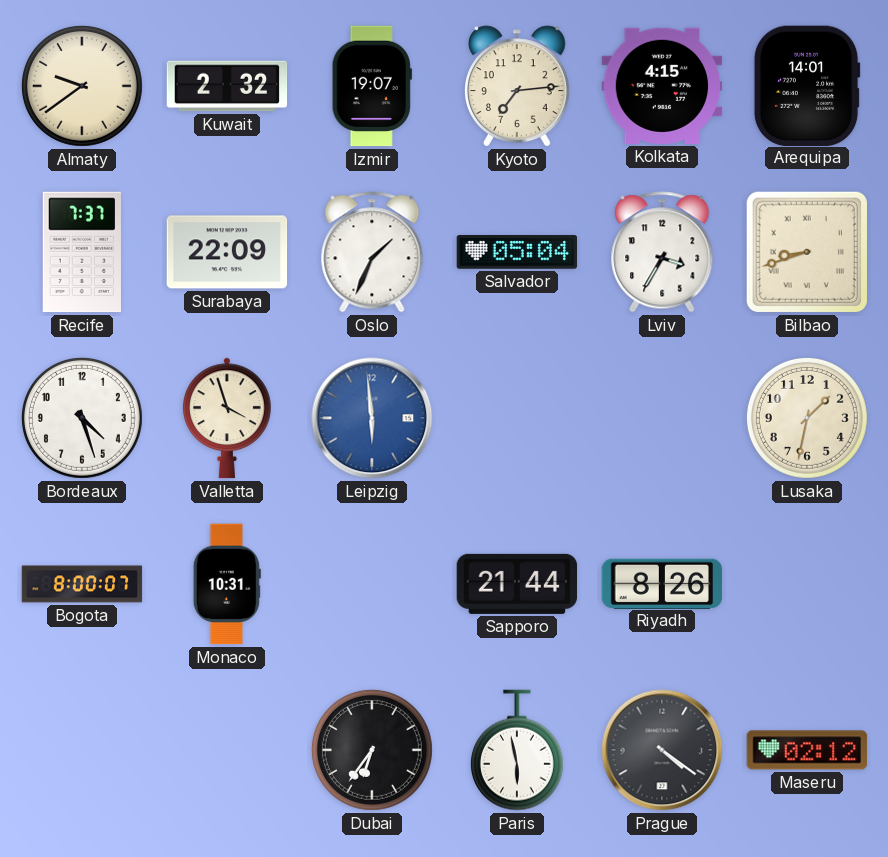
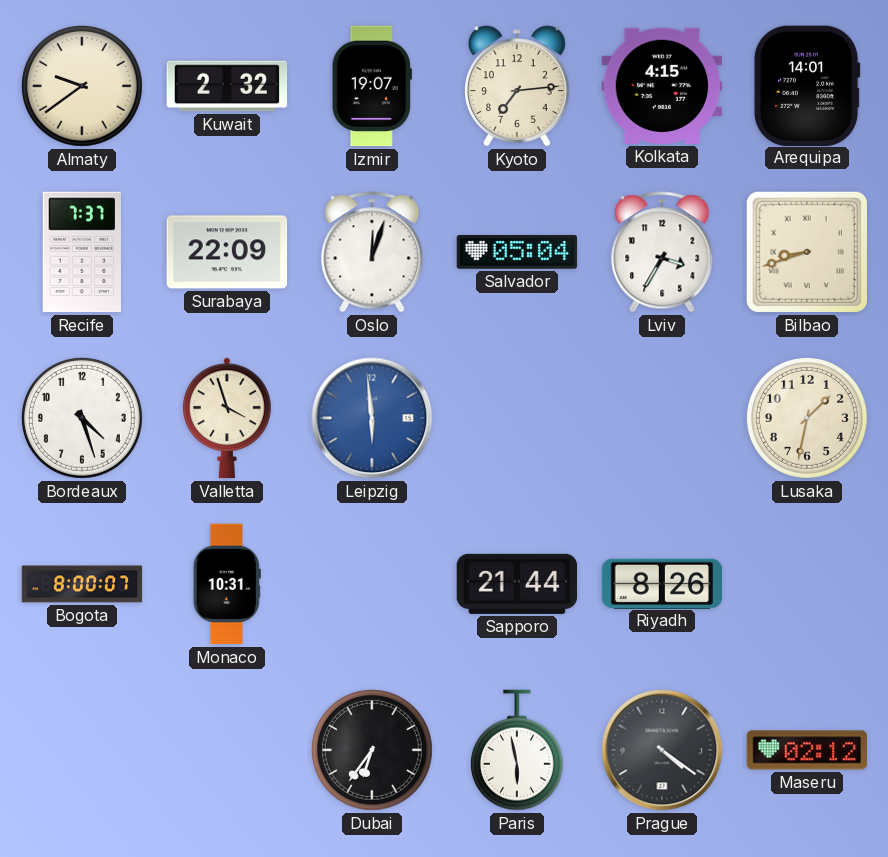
Oslo: 1:34 -> 12:03
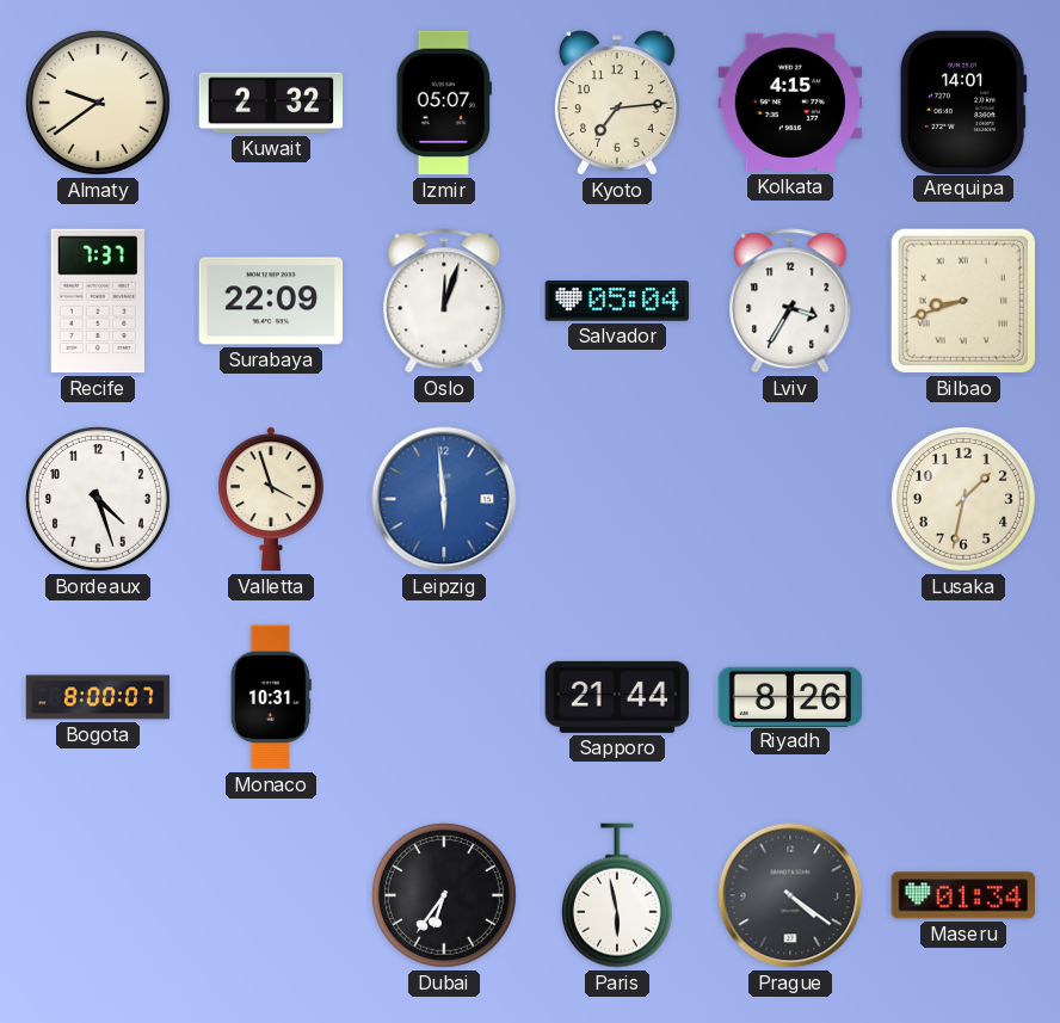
Izmir: 19:07 -> 05:07
Maseru: 02:12 -> 01:34
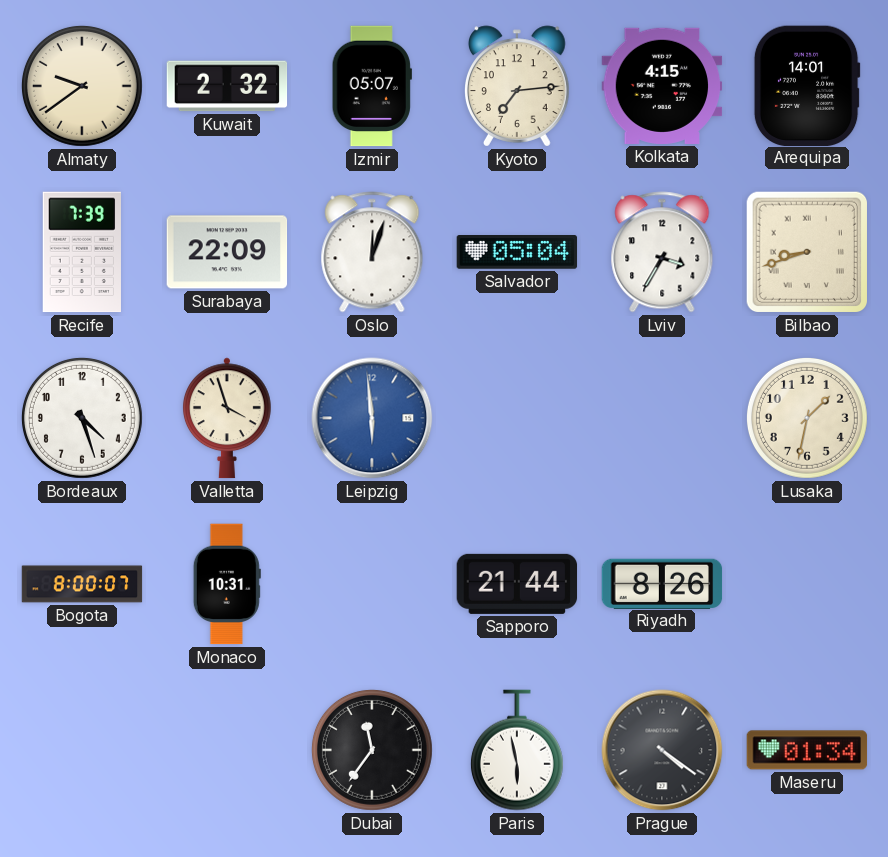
Recife: 7:37 -> 7:39
Dubai: 6:36 -> 11:36
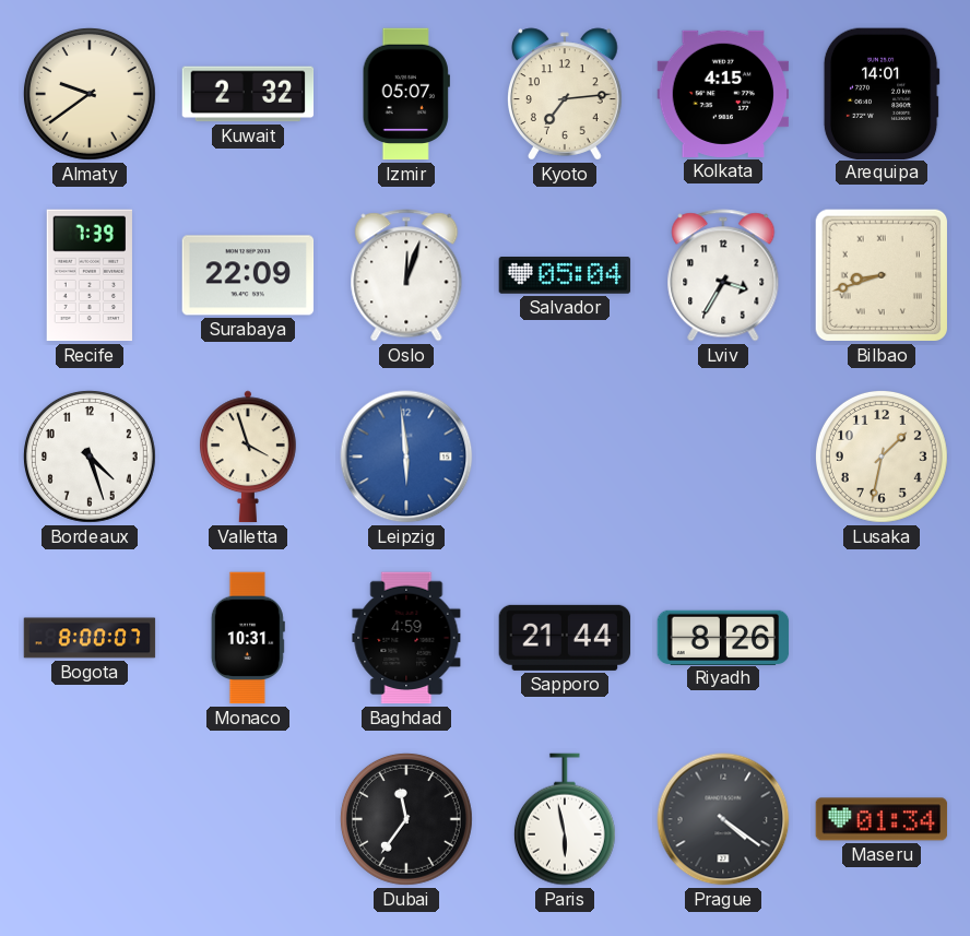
Baghdad: none -> 4:59
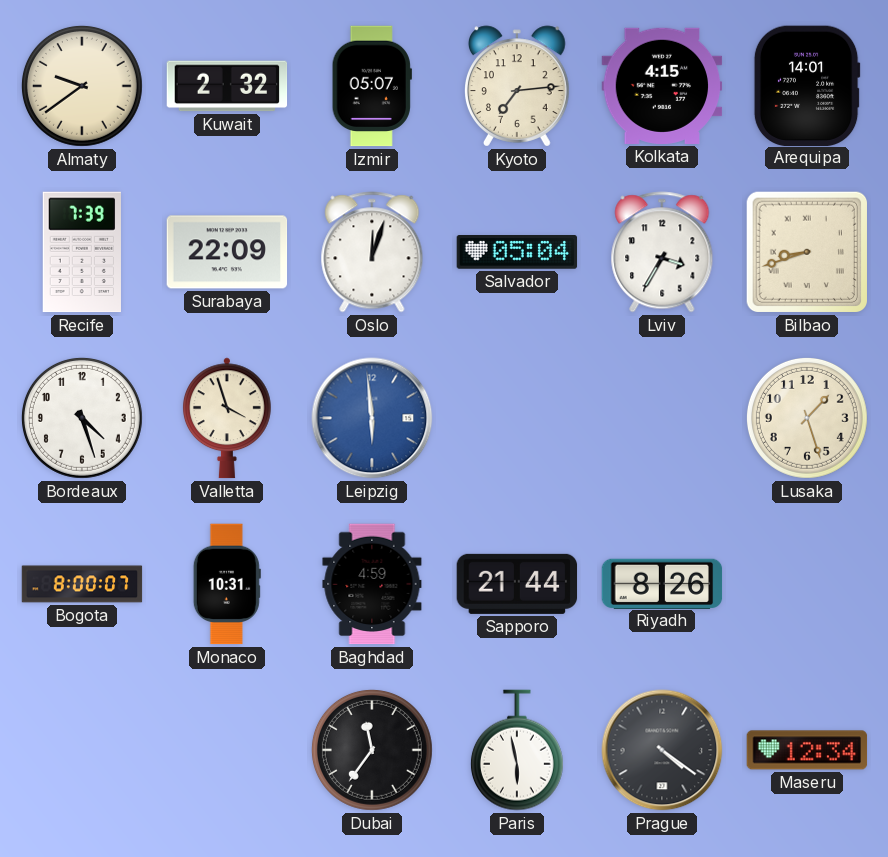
Lusaka: 1:32 -> 1:27
Maseru: 01:34 -> 12:34
